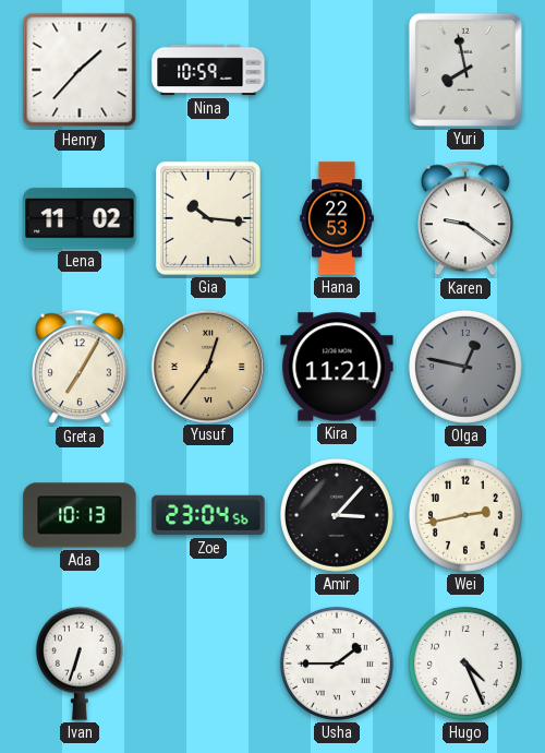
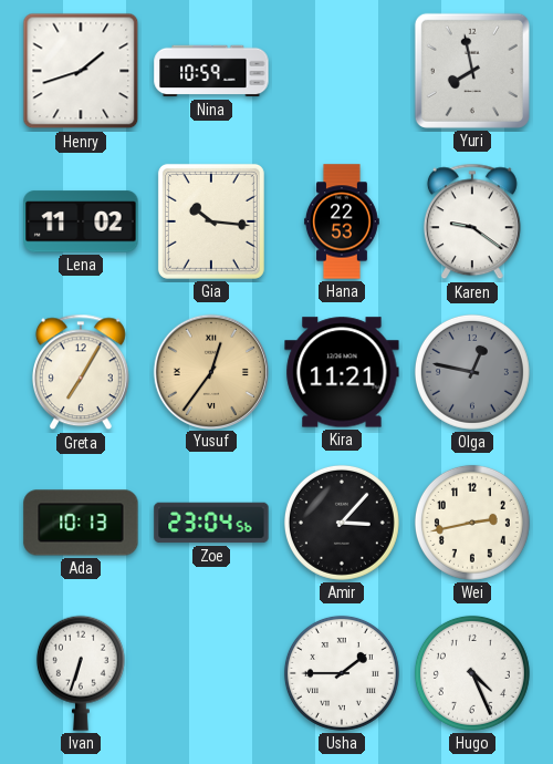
Henry: 1:37 -> 1:42
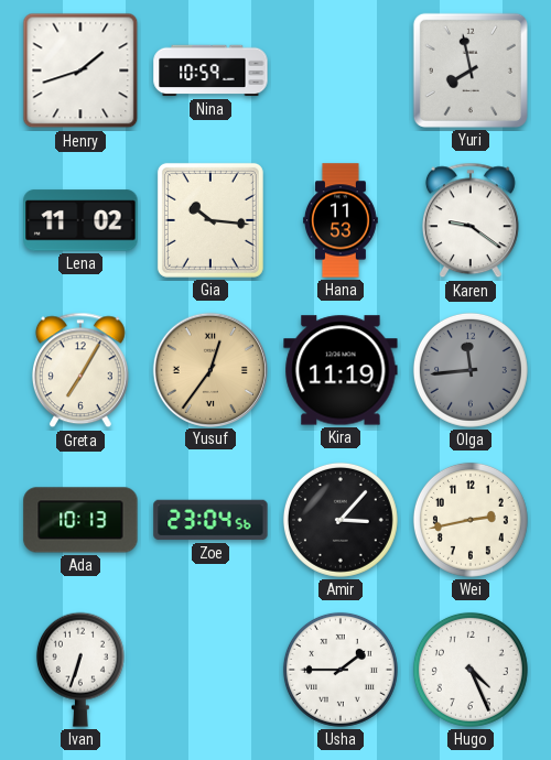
Hana: 22:53 -> 11:53
Kira: 11:21 -> 11:19
Olga: 12:47 -> 11:44
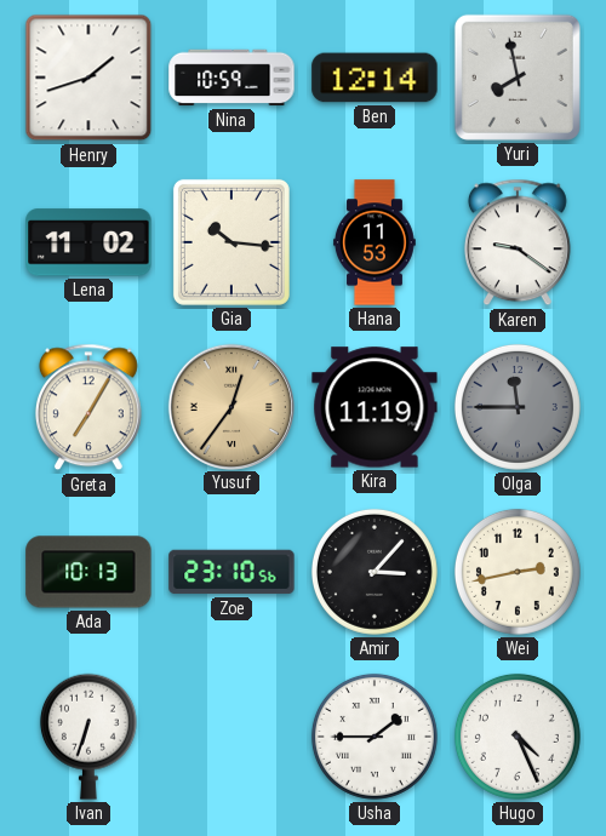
Ben: none -> 12:14
Olga: 11:44 -> 11:45
Zoe: 23:04 -> 23:10
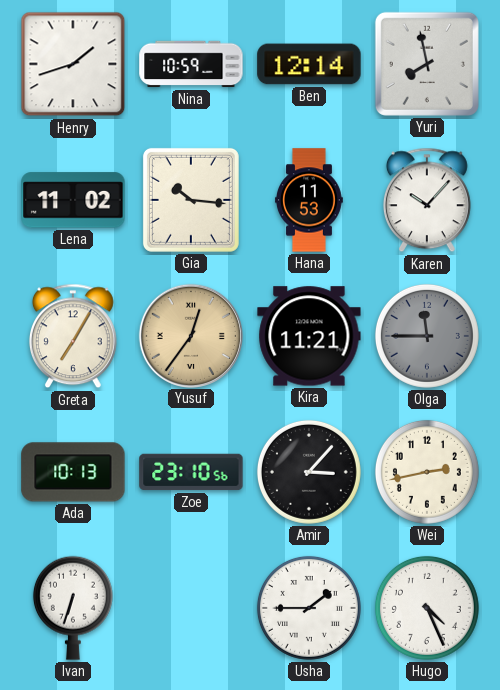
Karen: 9:21 -> 10:07
Kira: 11:19 -> 11:21
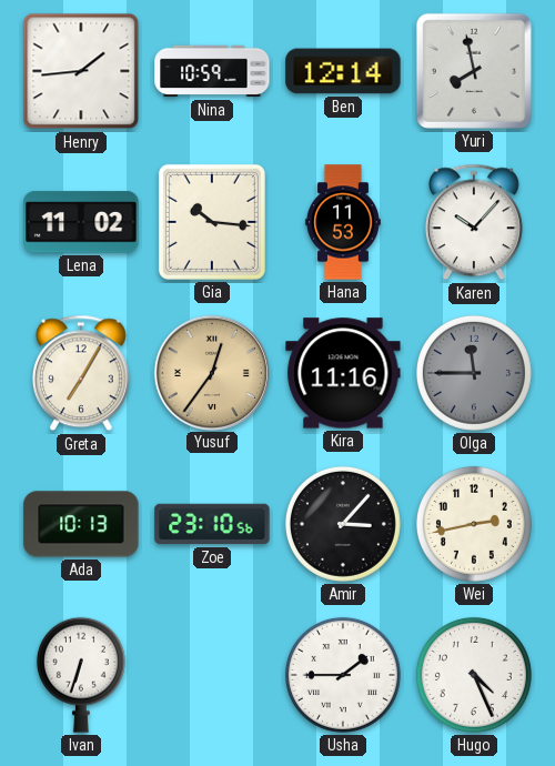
Henry: 1:42 -> 1:44
Kira: 11:21 -> 11:16
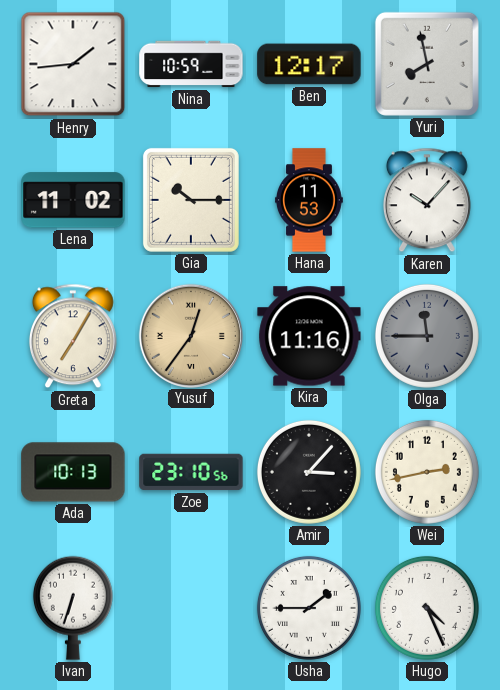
Ben: 12:14 -> 12:17
Gia: 10:16 -> 10:15
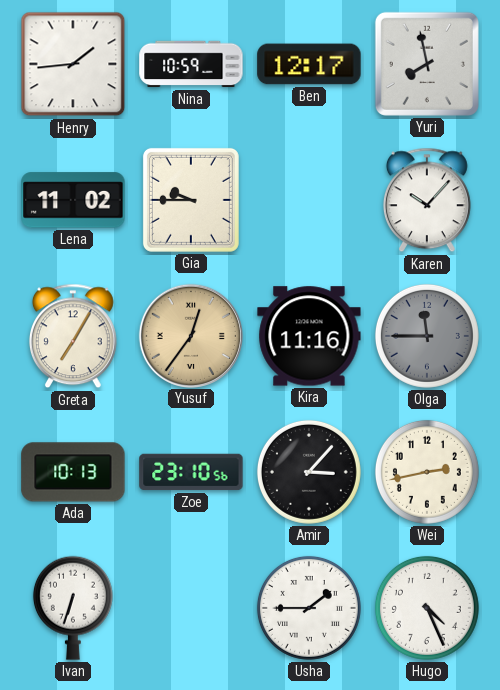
Gia: 10:15 -> 9:45
Hana: 11:53 -> none
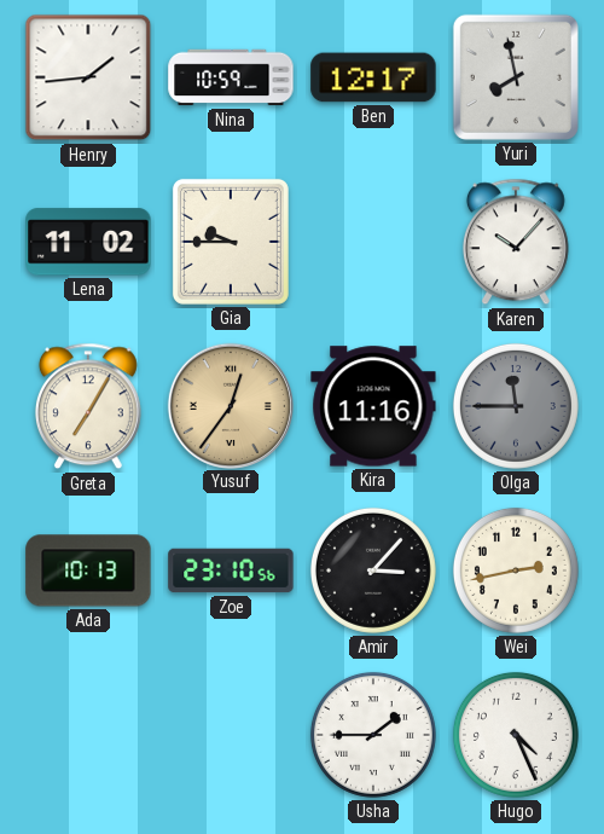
Ivan: 6:33 -> none
